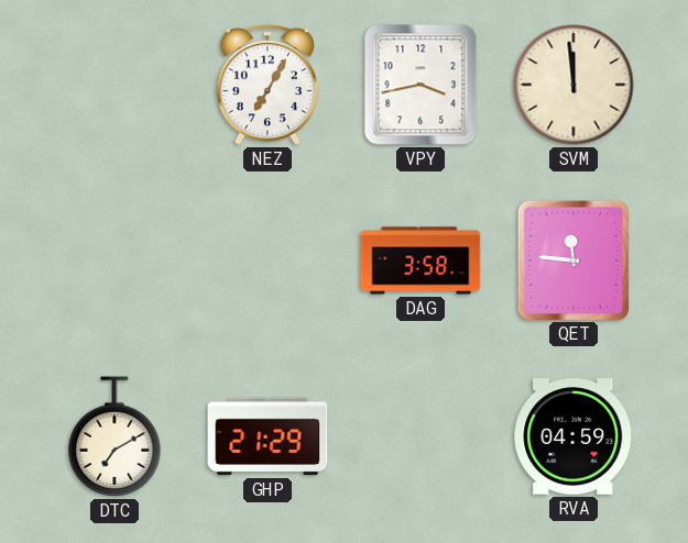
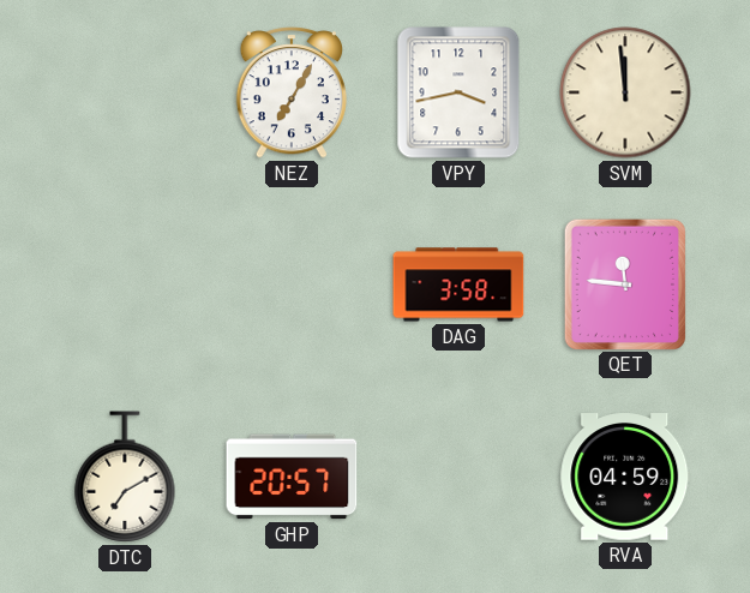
GHP: 21:29 -> 20:57
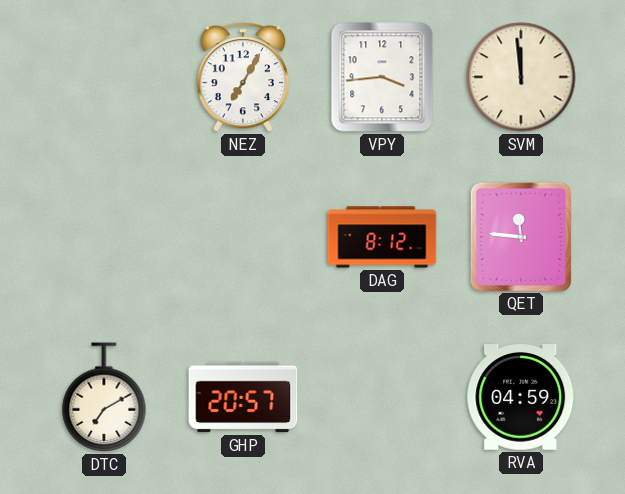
VPY: 3:43 -> 3:44
DAG: 3:58 -> 8:12
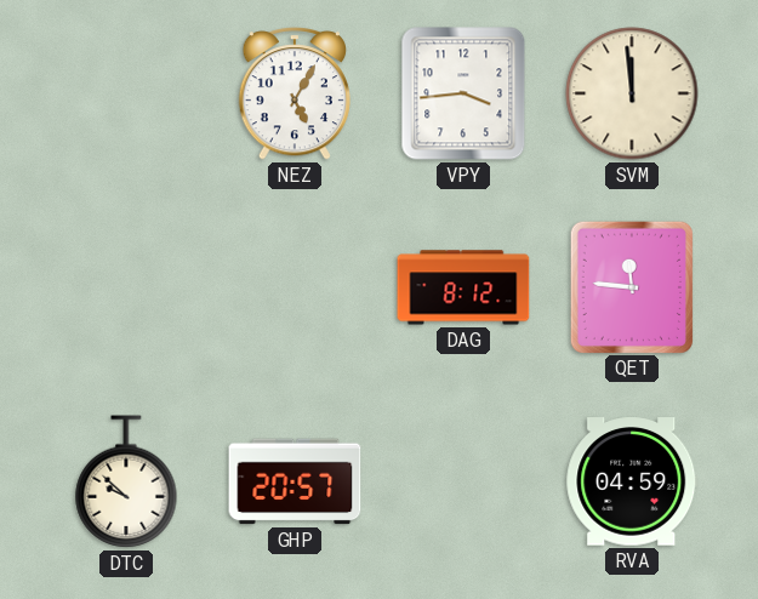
NEZ: 7:05 -> 5:05
DTC: 7:10 -> 9:52
